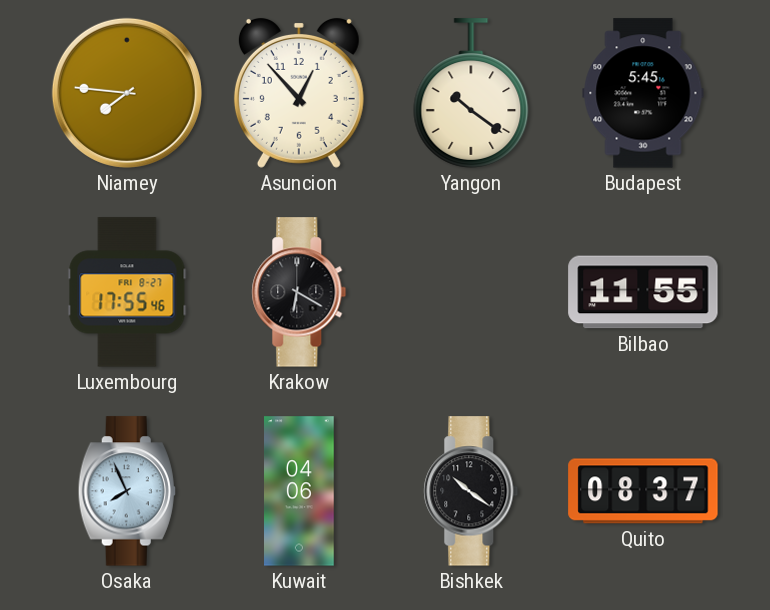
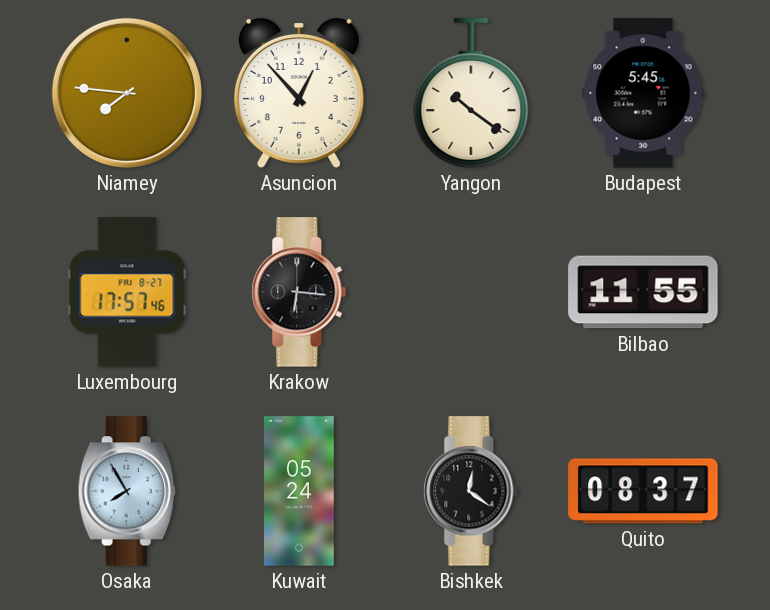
Luxembourg: 17:55 -> 17:57
Krakow: 6:20 -> 6:16
Osaka: 7:56 -> 7:55
Kuwait: 04:06 -> 05:24
Bishkek: 10:21 -> 12:21
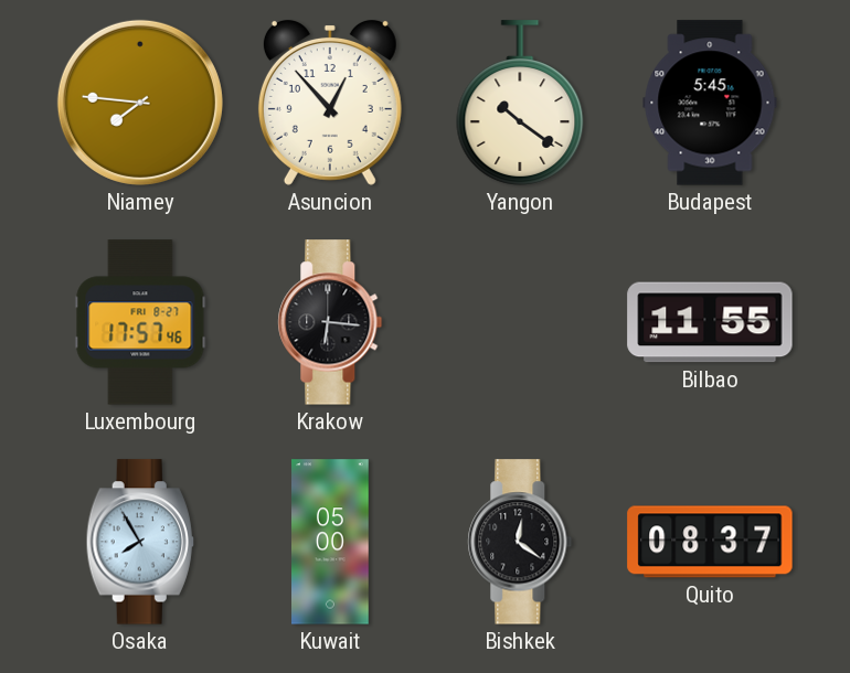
Kuwait: 05:24 -> 05:00
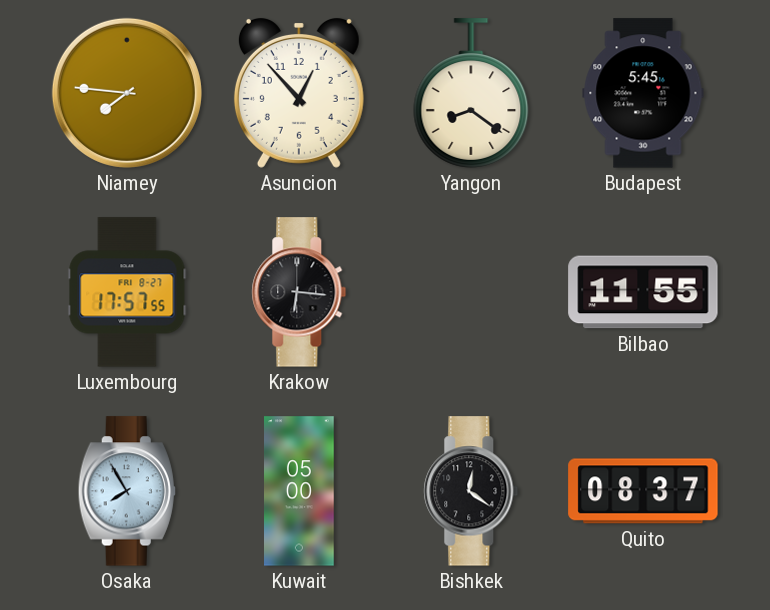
Yangon: 10:21 -> 8:21
Luxembourg: 17:57:46 -> 17:57:55
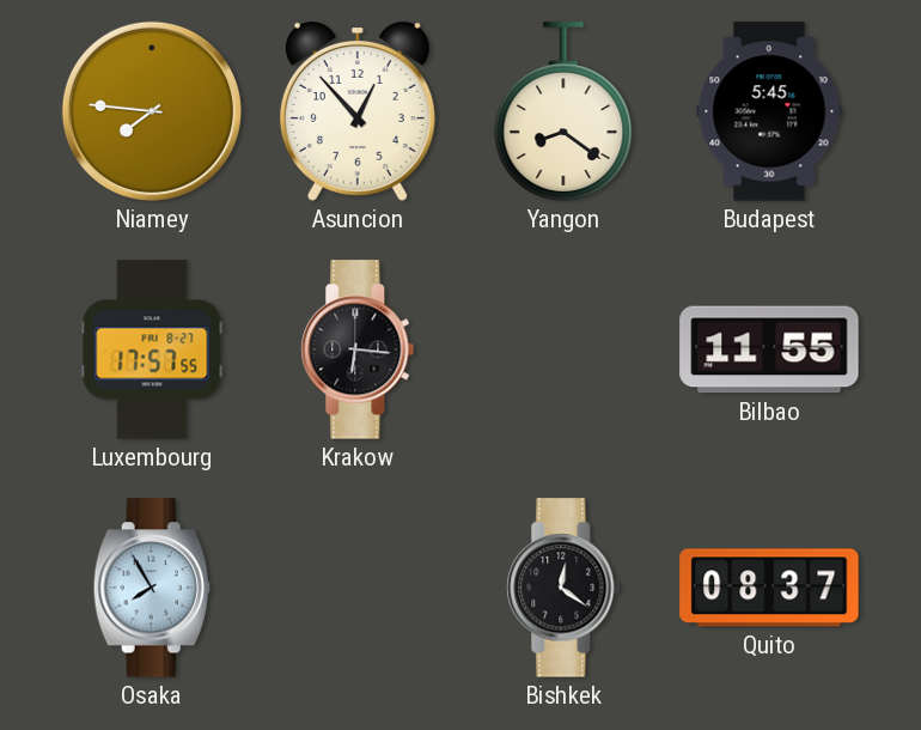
Kuwait: 05:00 -> none
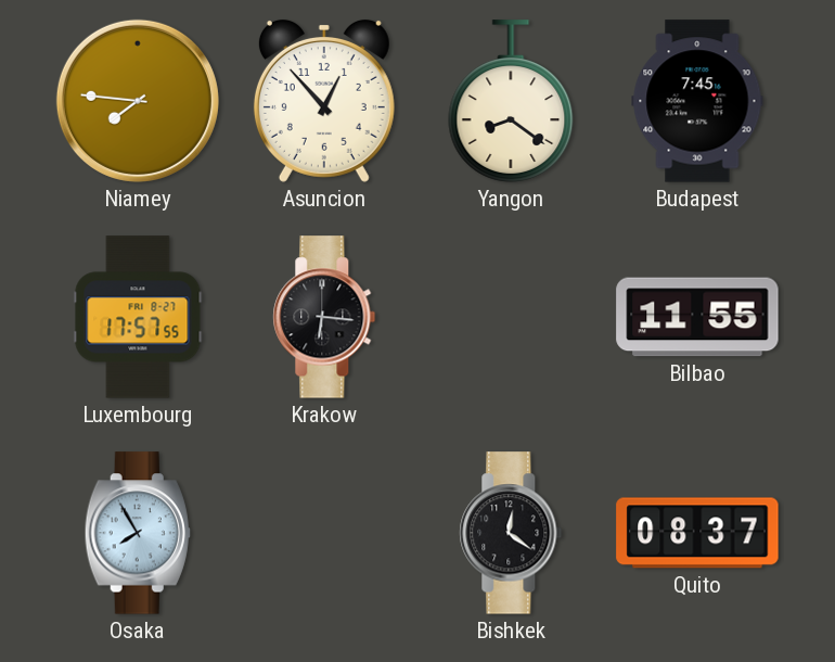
Budapest: 5:45 -> 7:45
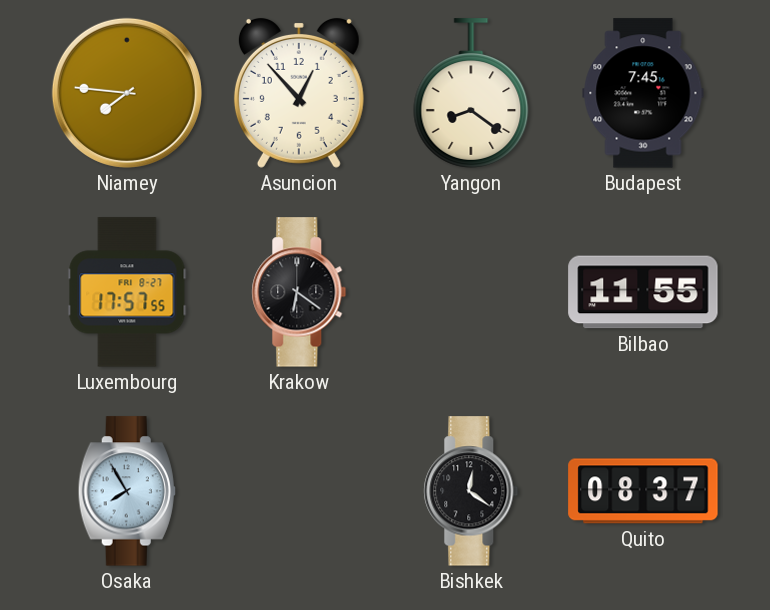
Krakow: 6:16 -> 6:21
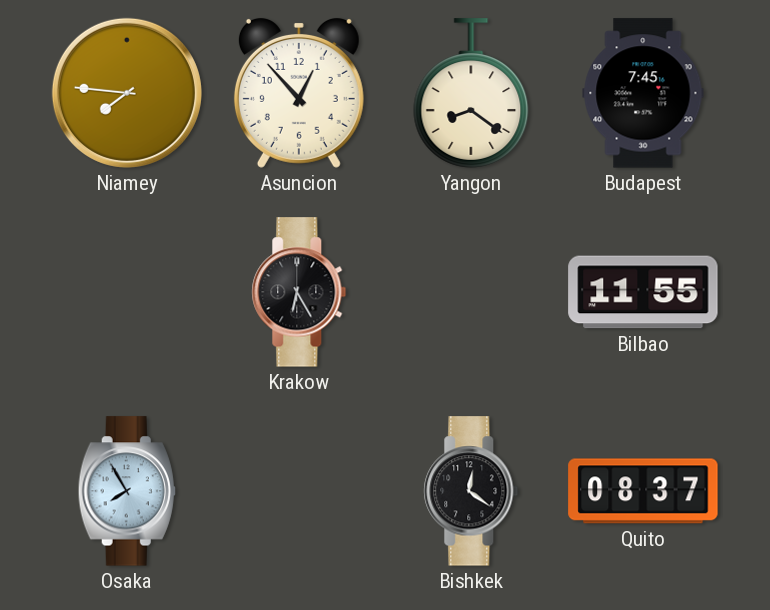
Luxembourg: 17:57 -> none
Krakow: 6:21 -> 6:25
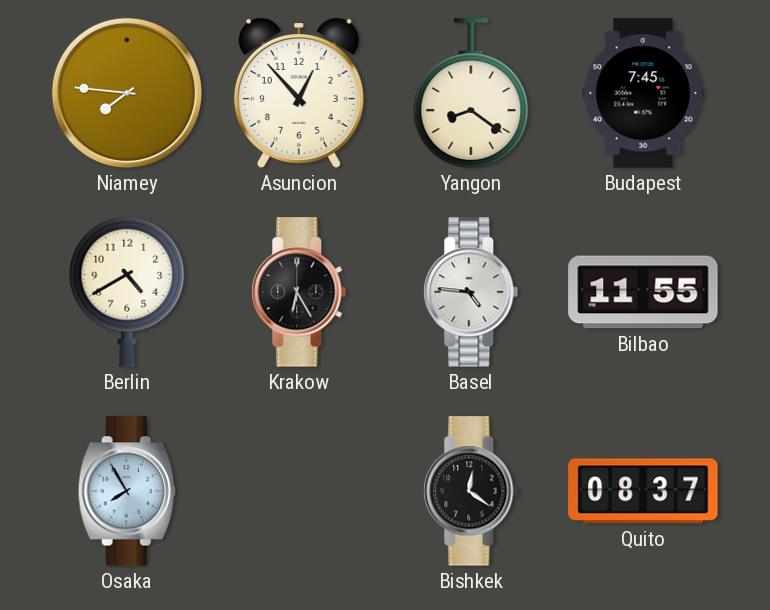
Berlin: none -> 4:40
Basel: none -> 4:46
